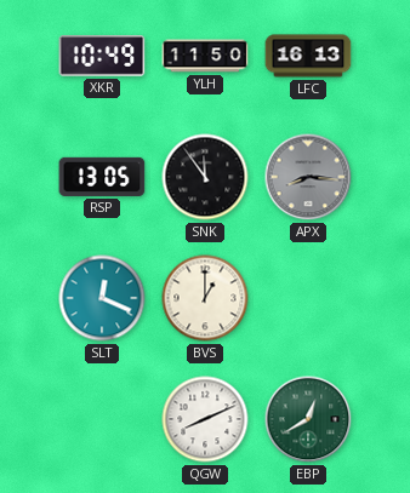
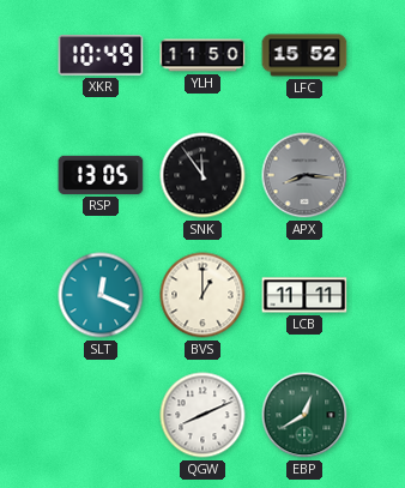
LFC: 16:13 -> 15:52
LCB: none -> 11:11
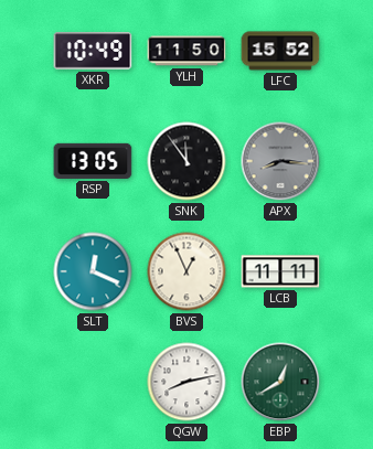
BVS: 1:00 -> 12:56
QGW: 8:11 -> 8:13
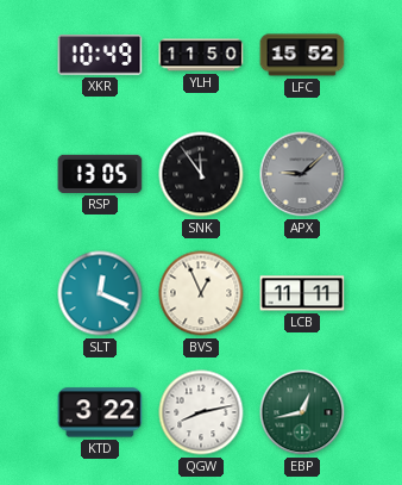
APX: 8:16 -> 9:08
KTD: none -> 3:22
EBP: 12:40 -> 12:43
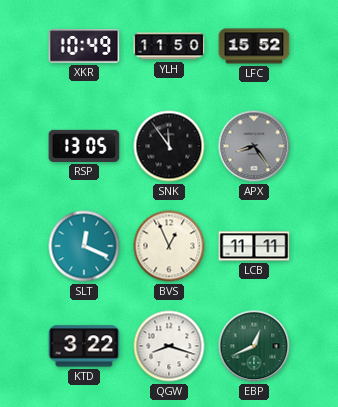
APX: 9:08 -> 8:24
QGW: 8:13 -> 8:18
EBP: 12:43 -> 12:41
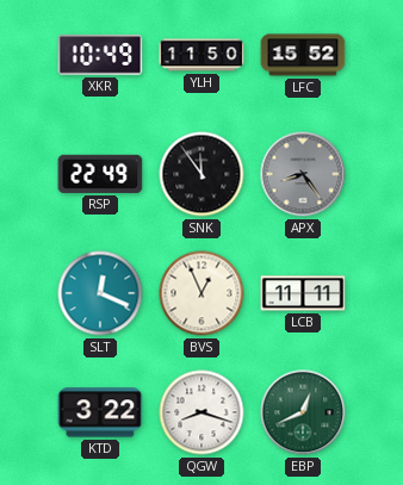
RSP: 13:05 -> 22:49
